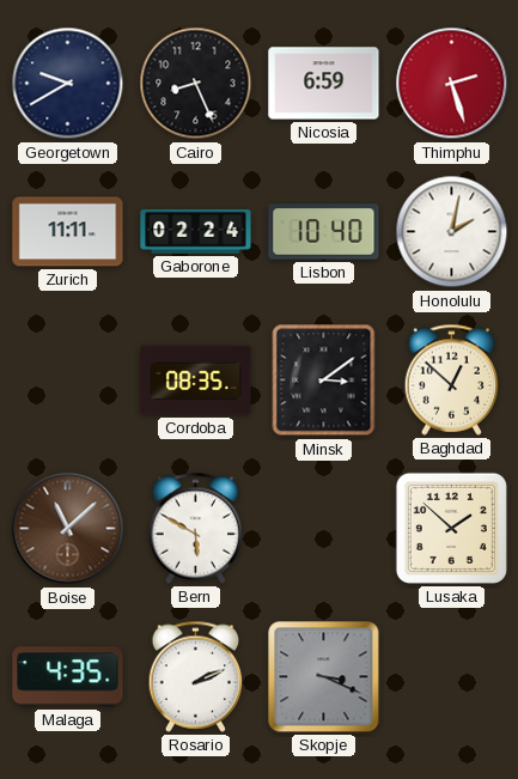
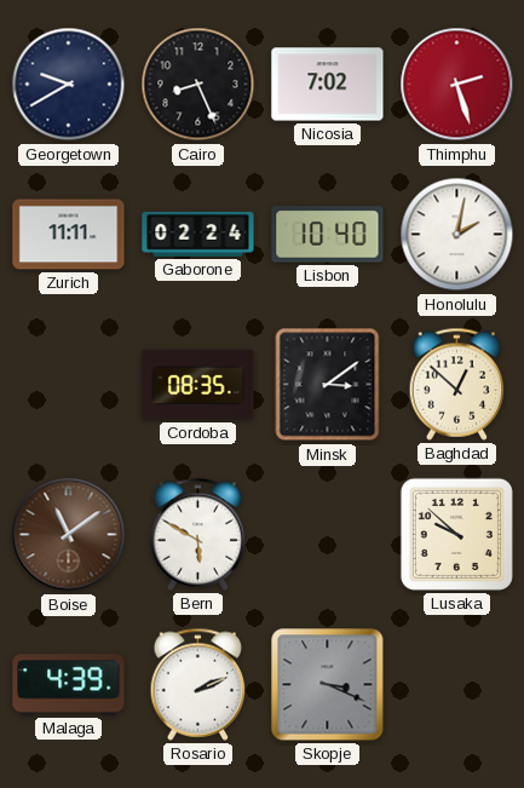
Nicosia: 6:59 -> 7:02
Boise: 11:08 -> 11:09
Lusaka: 1:52 -> 9:52
Malaga: 4:35 -> 4:39
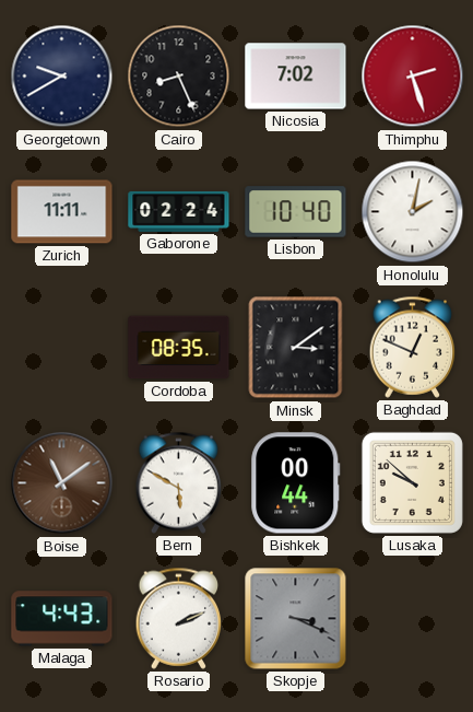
Baghdad: 12:52 -> 12:49
Bishkek: none -> 00:44
Malaga: 4:39 -> 4:43
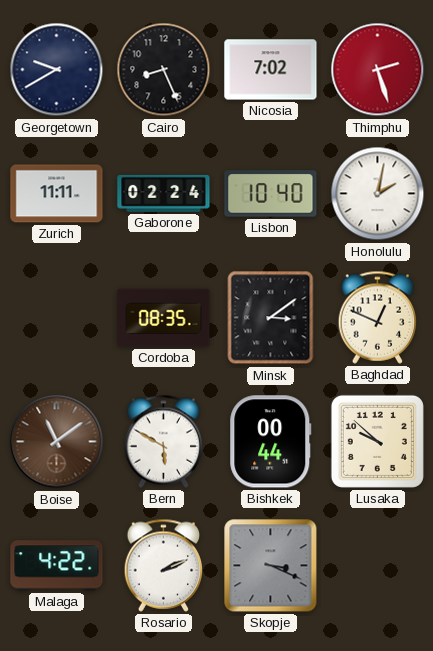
Malaga: 4:43 -> 4:22
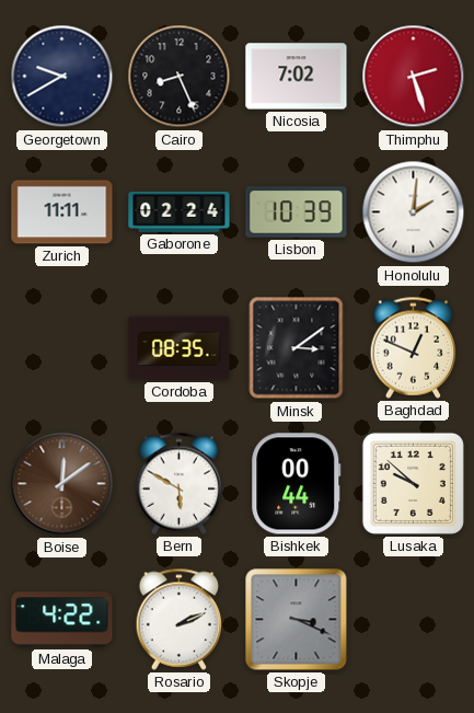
Lisbon: 10:40 -> 10:39
Honolulu: 2:02 -> 2:01
Boise: 11:09 -> 12:09
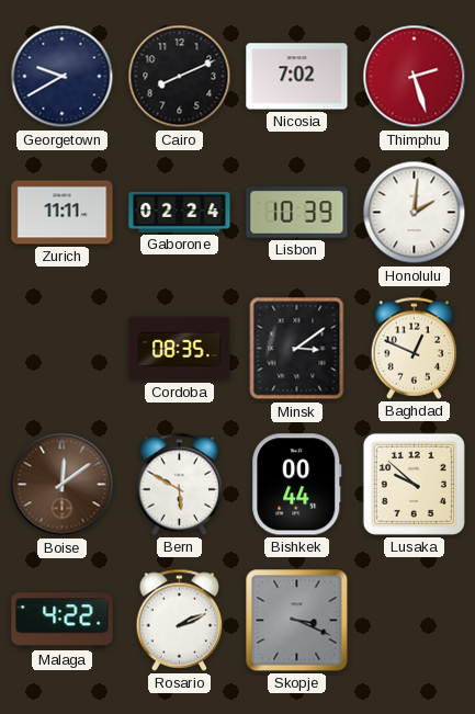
Cairo: 8:26 -> 8:11
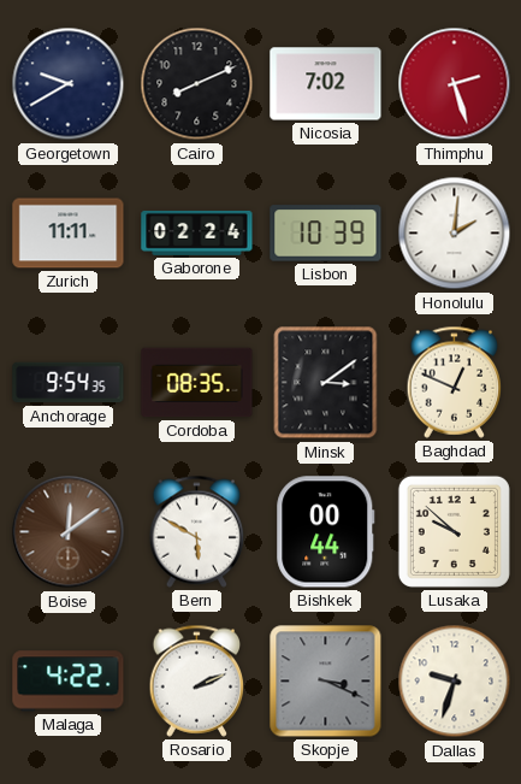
Anchorage: none -> 9:54
Dallas: none -> 9:33
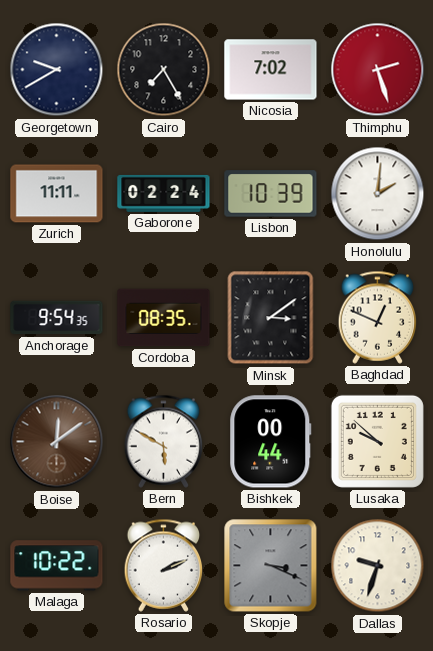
Cairo: 8:11 -> 7:25
Malaga: 4:22 -> 10:22
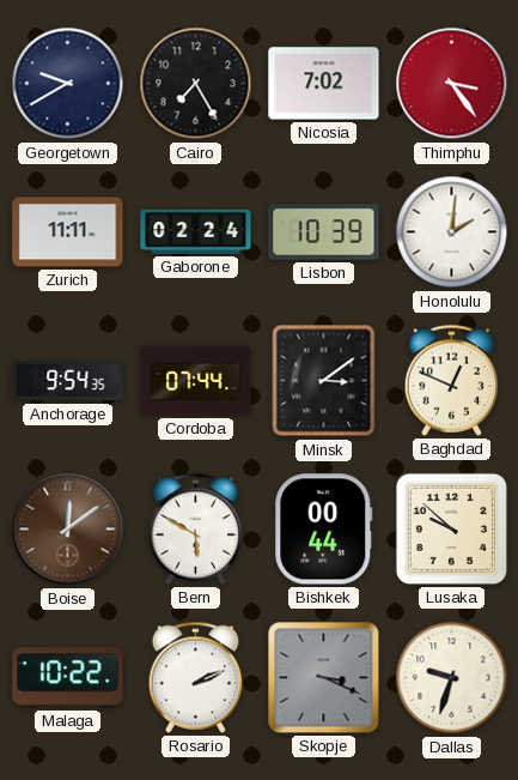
Thimphu: 2:27 -> 3:24
Cordoba: 08:35 -> 07:44
